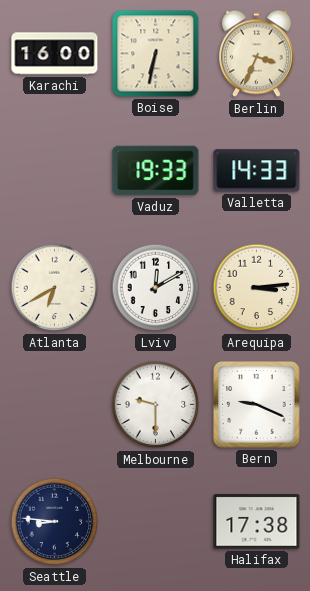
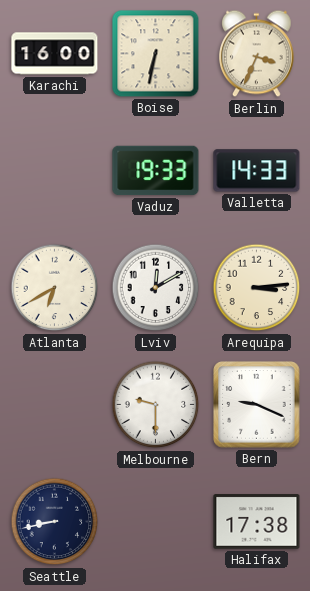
Seattle: 8:46 -> 8:43
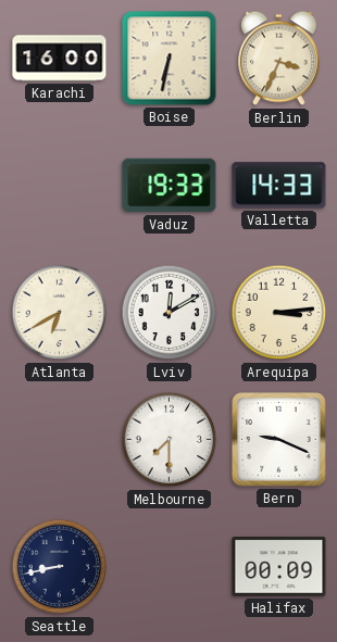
Melbourne: 9:30 -> 7:30
Halifax: 17:38 -> 00:09
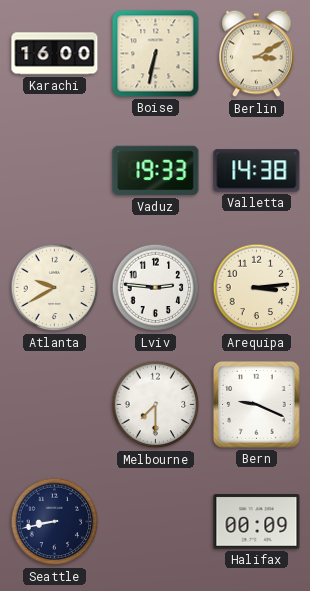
Berlin: 3:34 -> 3:10
Valletta: 14:33 -> 14:38
Atlanta: 6:40 -> 9:40
Lviv: 12:10 -> 2:46
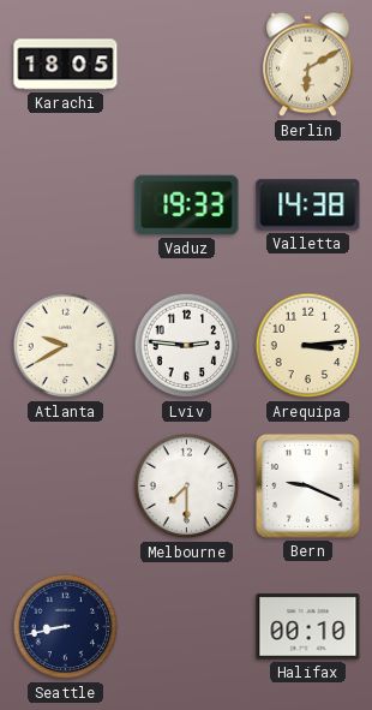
Karachi: 16:00 -> 18:05
Boise: 6:32 -> none
Berlin: 3:10 -> 6:10
Halifax: 00:09 -> 00:10
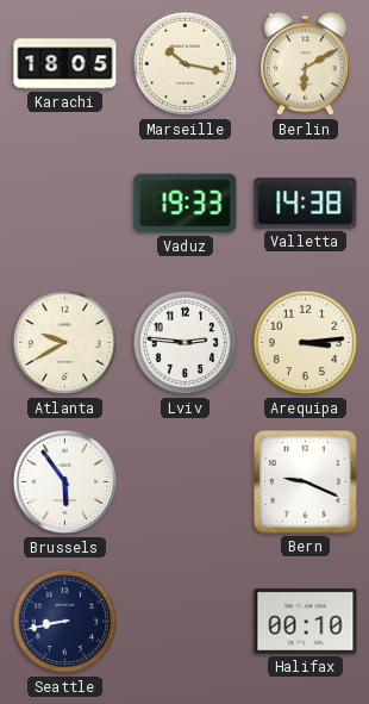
Marseille: none -> 10:17
Brussels: none -> 5:54
Melbourne: 7:30 -> none
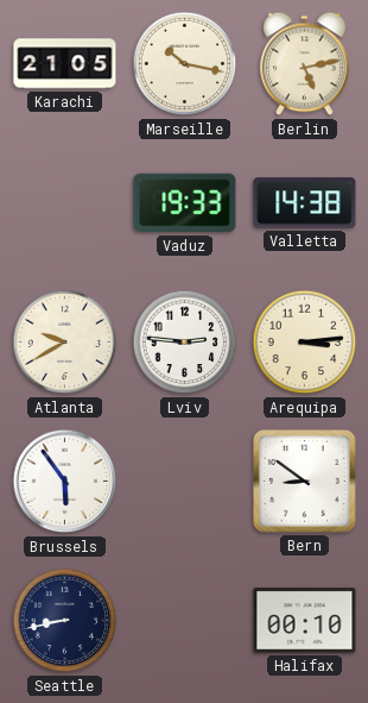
Karachi: 18:05 -> 21:05
Berlin: 6:10 -> 5:13
Bern: 9:19 -> 8:51
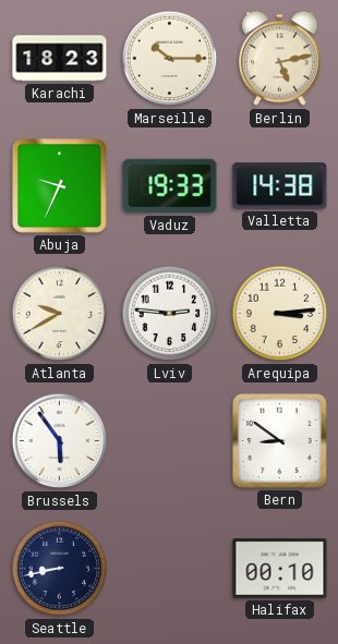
Karachi: 21:05 -> 18:23
Marseille: 10:17 -> 10:15
Abuja: none -> 9:34
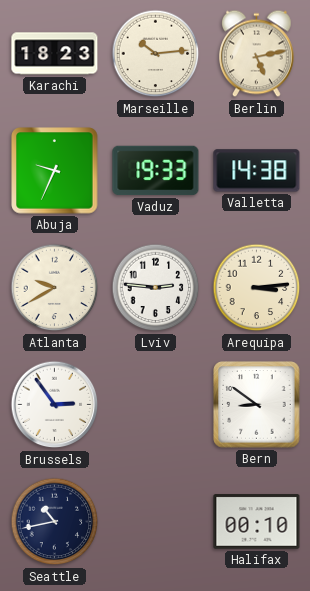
Marseille: 10:15 -> 10:14
Brussels: 5:54 -> 2:54
Seattle: 8:43 -> 10:43
